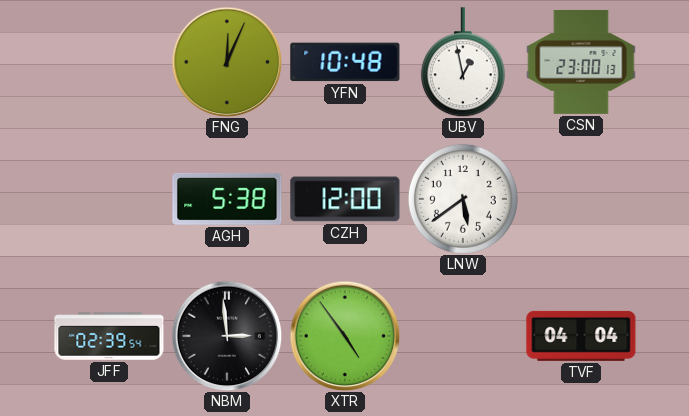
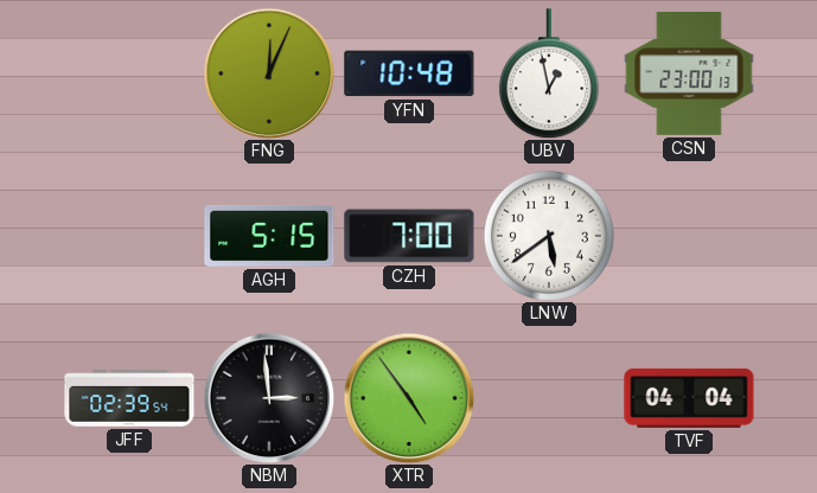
AGH: 5:38 -> 5:15
CZH: 12:00 -> 7:00
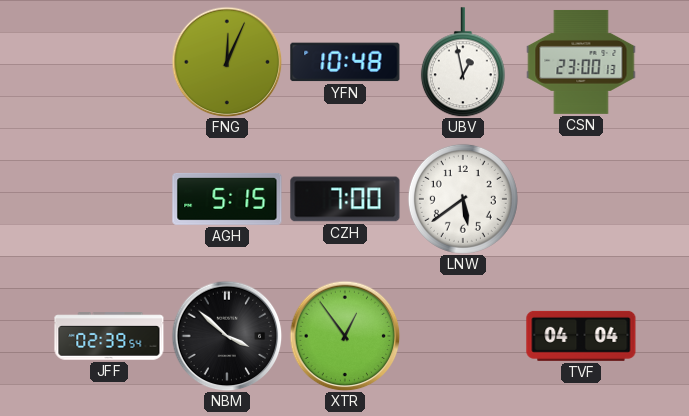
NBM: 2:59 -> 3:52
XTR: 4:54 -> 12:54
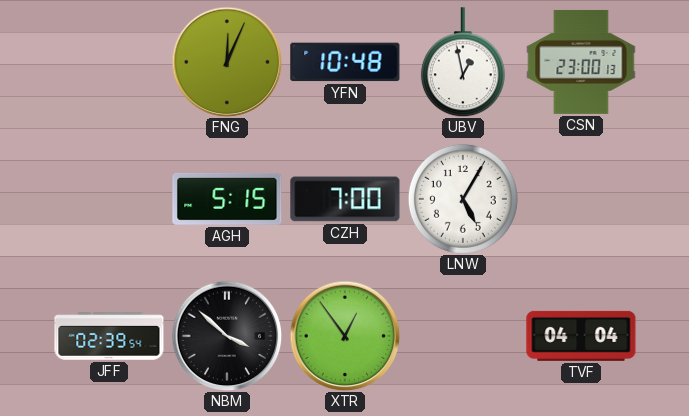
LNW: 5:39 -> 5:05
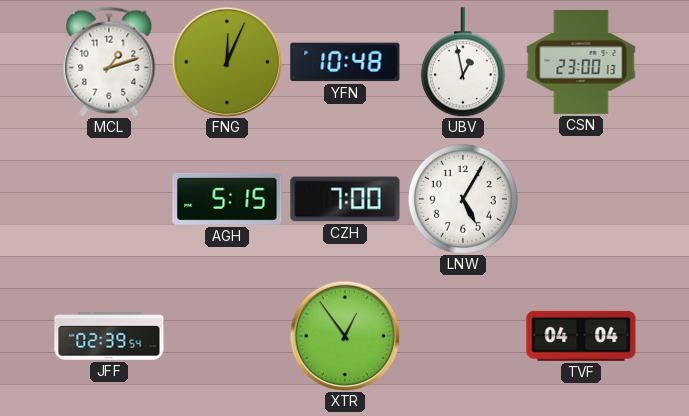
MCL: none -> 1:12
NBM: 3:52 -> none
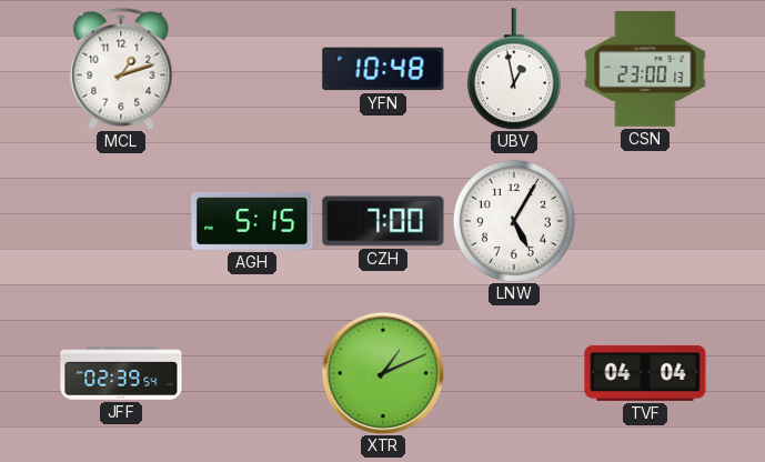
FNG: 12:04 -> none
XTR: 12:54 -> 1:11
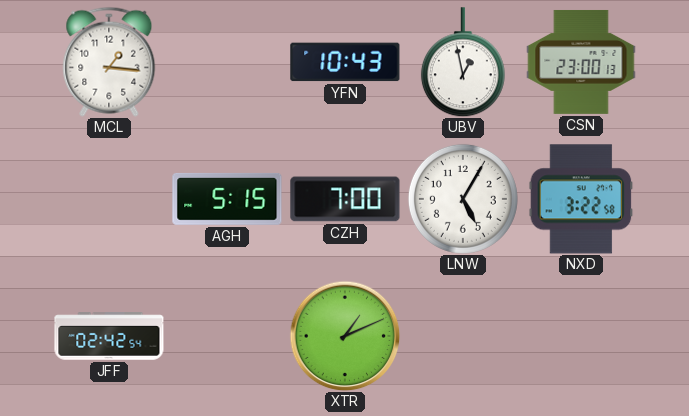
MCL: 1:12 -> 1:16
YFN: 10:48 -> 10:43
NXD: none -> 3:22
JFF: 02:39 -> 02:42
TVF: 04:04 -> none
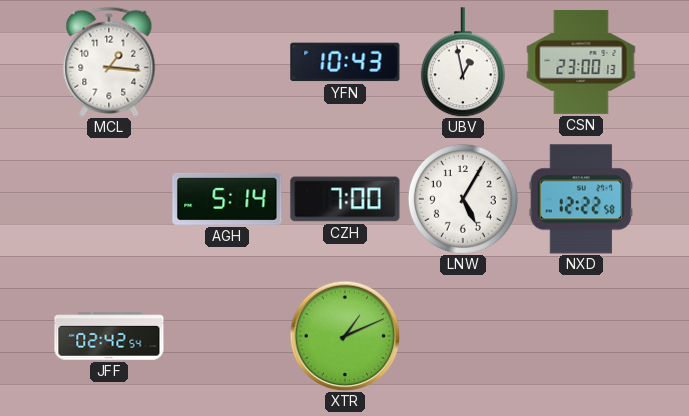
AGH: 5:15 -> 5:14
NXD: 3:22 -> 12:22
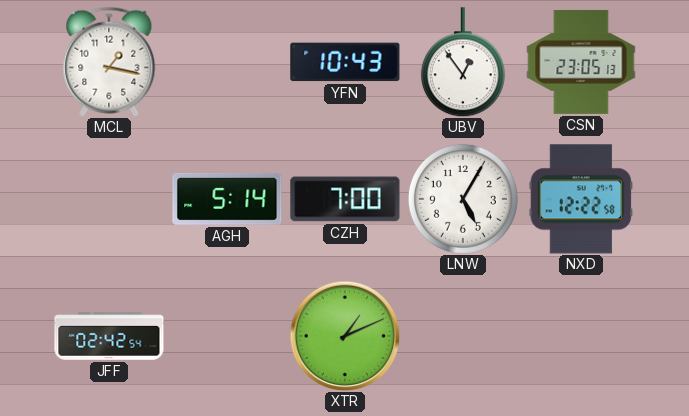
MCL: 1:16 -> 1:17
UBV: 12:58 -> 12:54
CSN: 23:00 -> 23:05
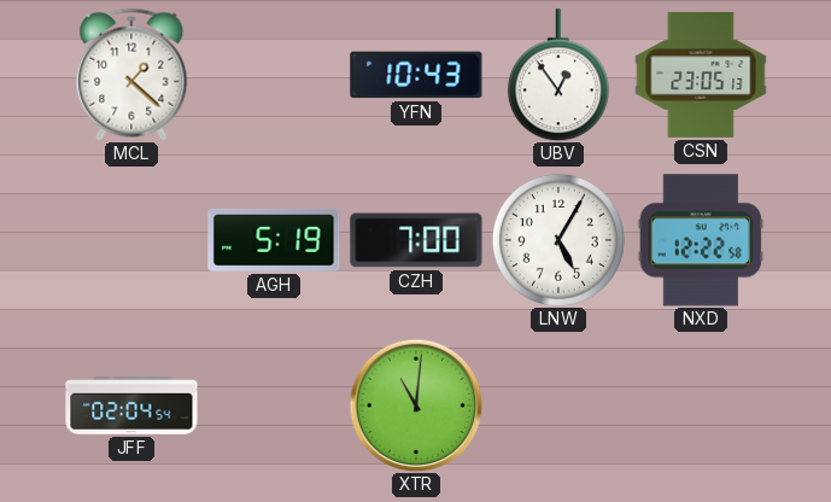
MCL: 1:17 -> 1:22
AGH: 5:14 -> 5:19
JFF: 02:42 -> 02:04
XTR: 1:11 -> 11:01
